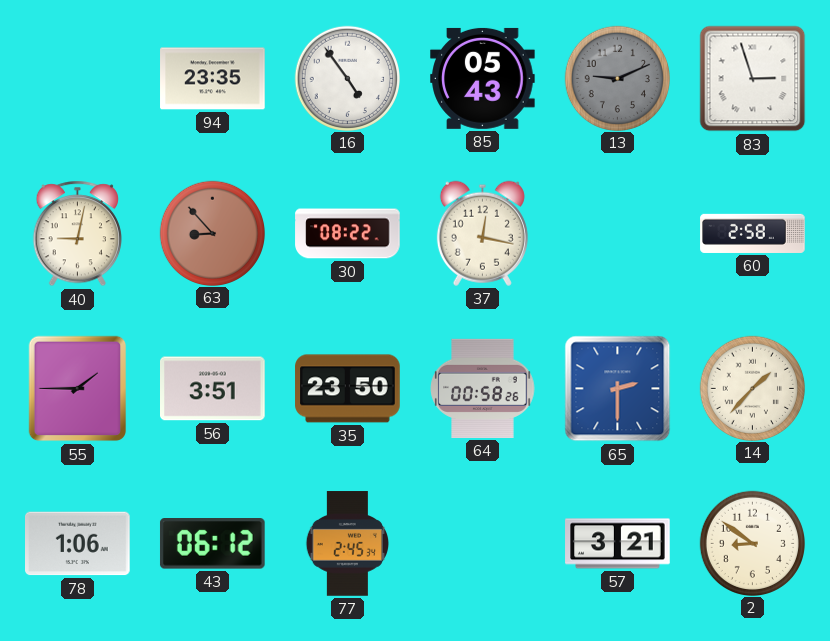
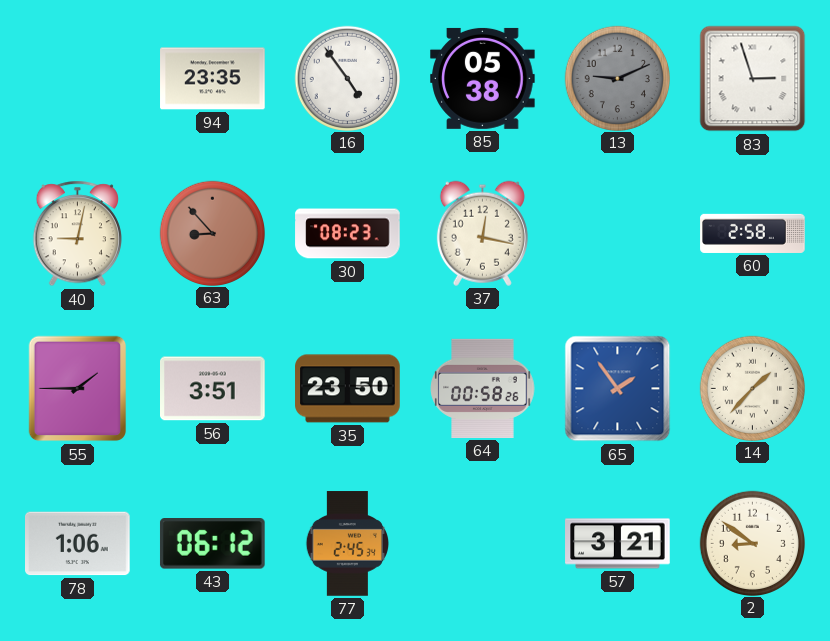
85: 05:43 -> 05:38
30: 08:22 -> 08:23
65: 2:30 -> 1:54
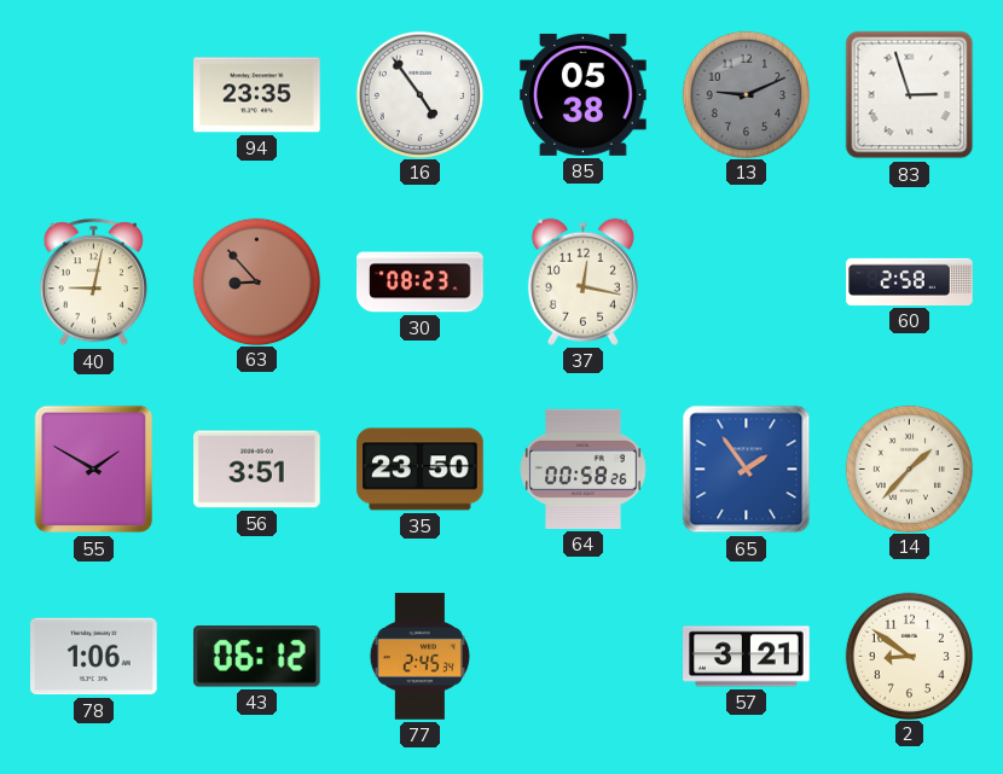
55: 1:45 -> 1:50
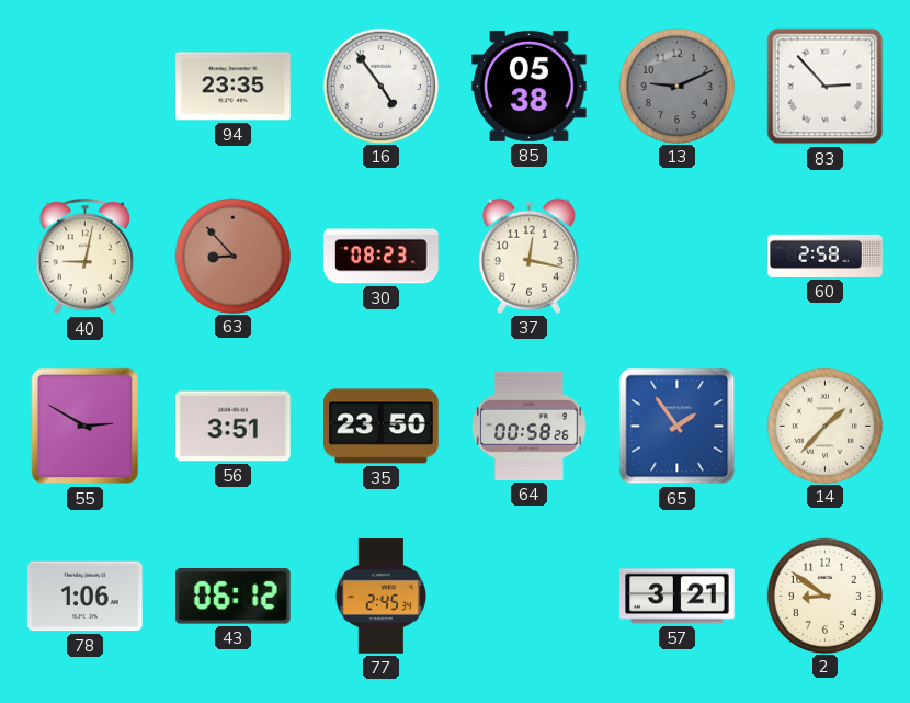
83: 2:57 -> 2:53
55: 1:50 -> 2:50
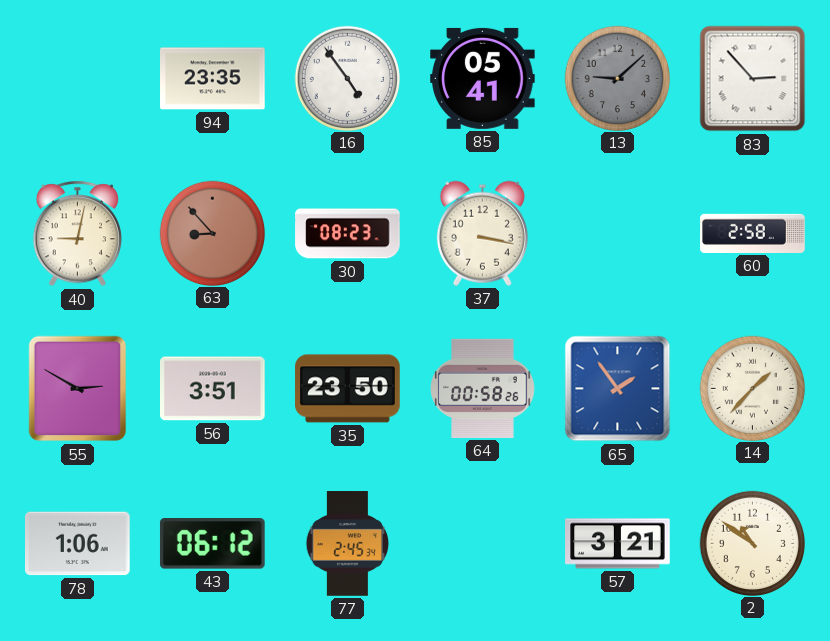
85: 05:38 -> 05:41
13: 9:11 -> 9:08
37: 12:17 -> 3:17
2: 8:51 -> 10:51
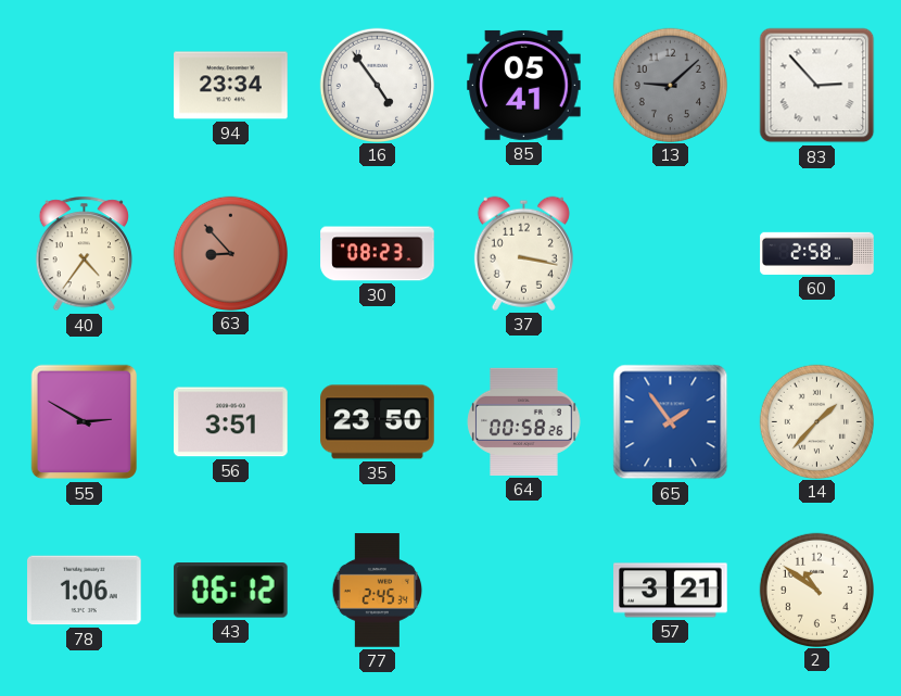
94: 23:35 -> 23:34
40: 9:02 -> 4:36
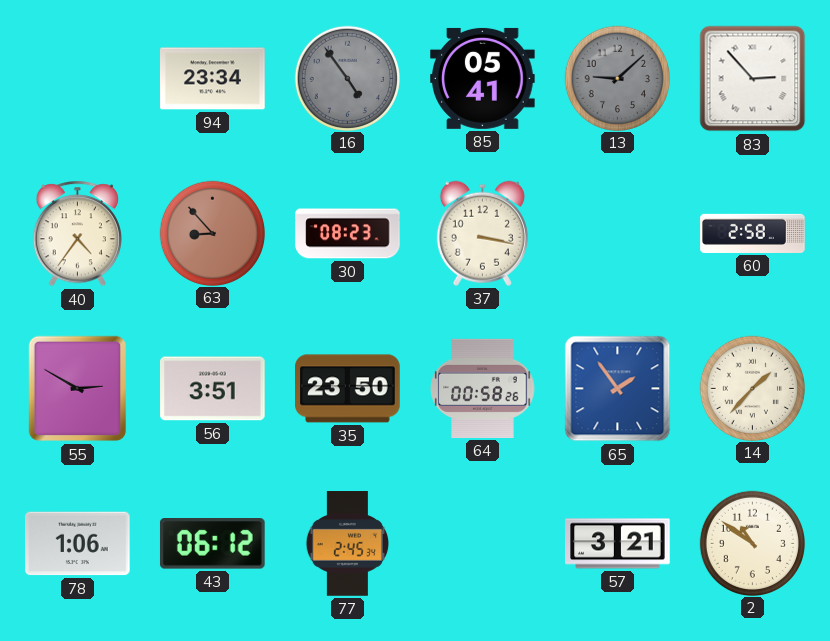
16 dial: white -> grey
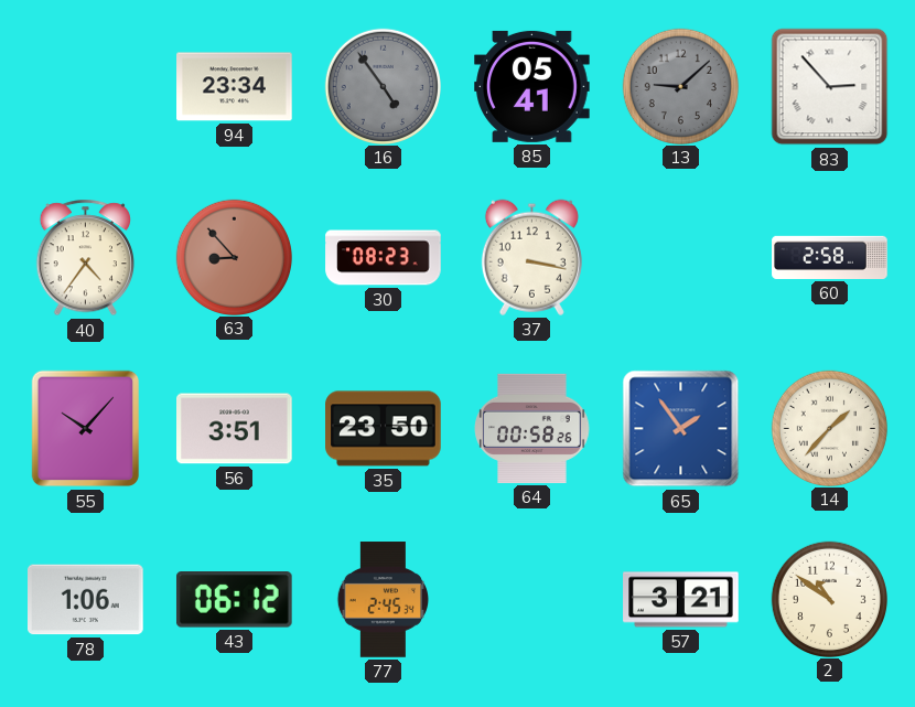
55: 2:50 -> 10:07
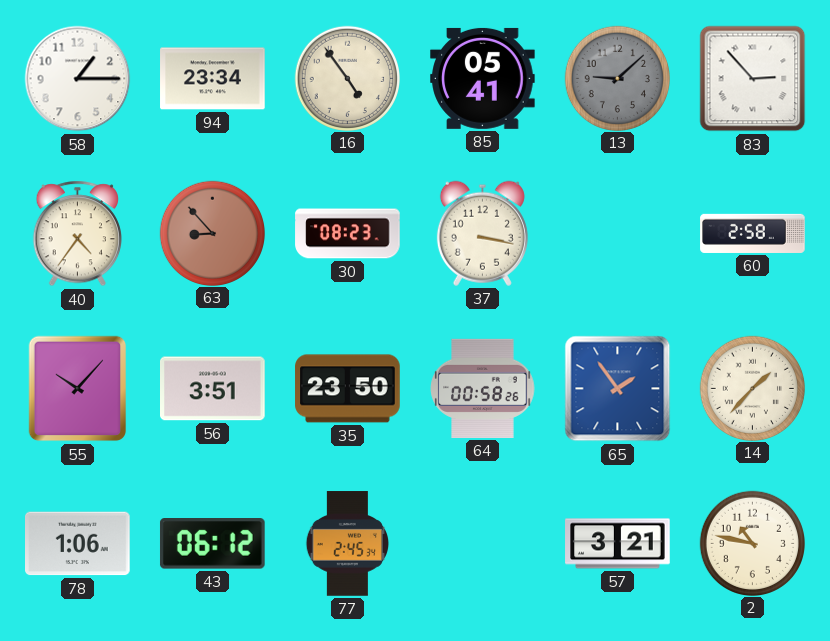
58: none -> 1:15
16 dial: grey -> cream
2: 10:51 -> 10:47
